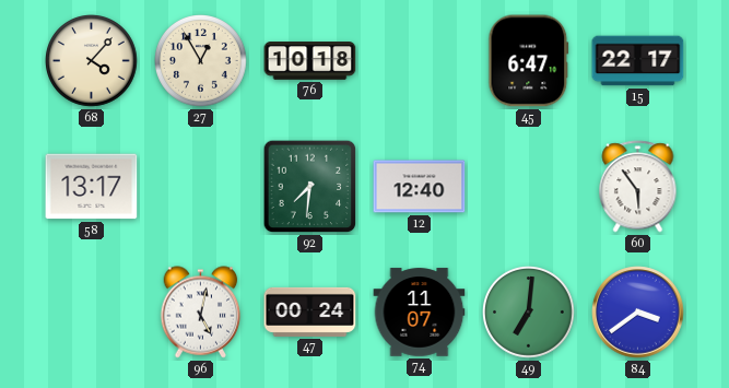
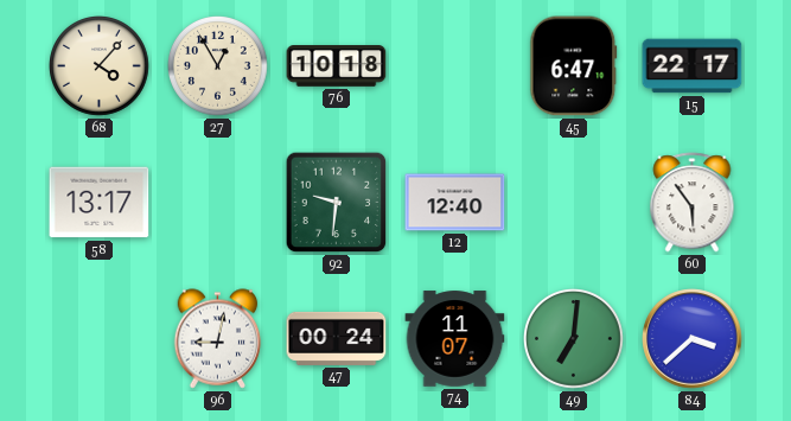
92: 7:31 -> 9:31
96: 5:02 -> 9:02
84: 3:39 -> 3:38
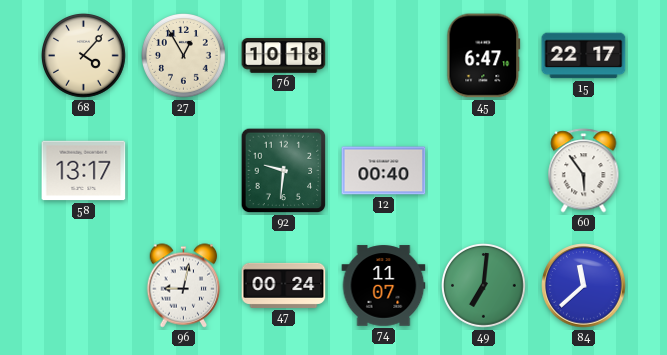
12: 12:40 -> 00:40
84: 3:38 -> 11:38
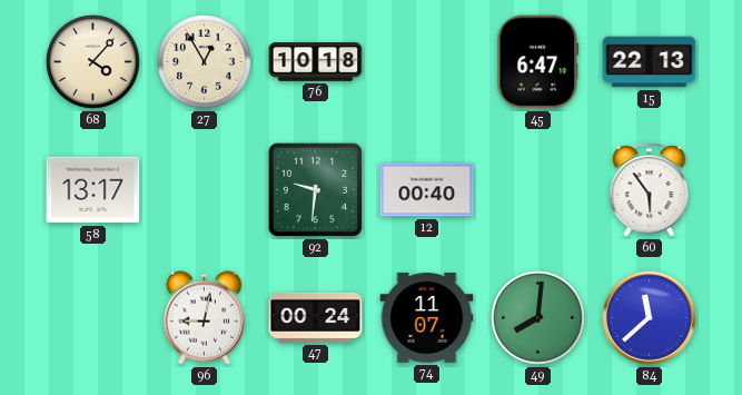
15: 22:17 -> 22:13
49: 7:01 -> 8:01
